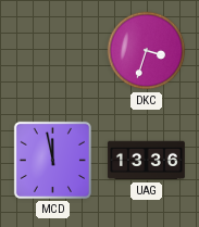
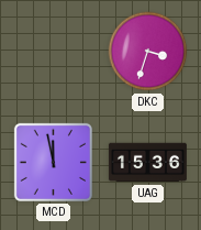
UAG: 13:36 -> 15:36
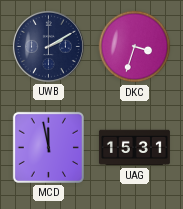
UWB: none -> 2:10
UAG: 15:36 -> 15:31
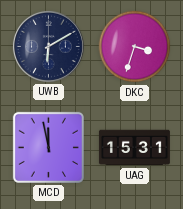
UWB: 2:10 -> 6:10
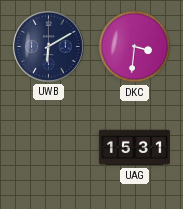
DKC: 3:33 -> 3:31
MCD: 11:58 -> none
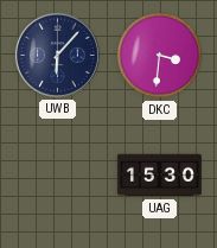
UWB: 6:10 -> 6:07
UAG: 15:31 -> 15:30
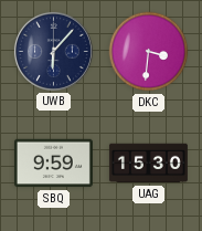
SBQ: none -> 9:59
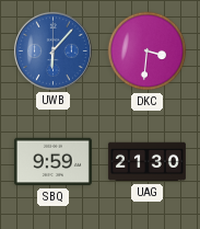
UWB dial: navy -> blue
UAG: 15:30 -> 21:30
